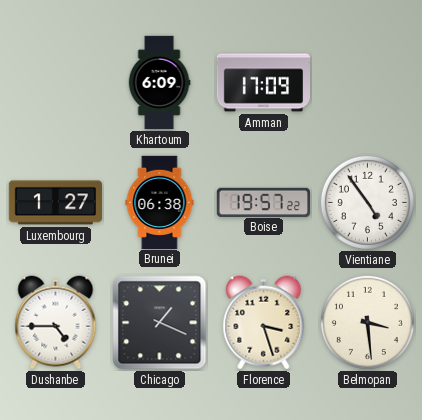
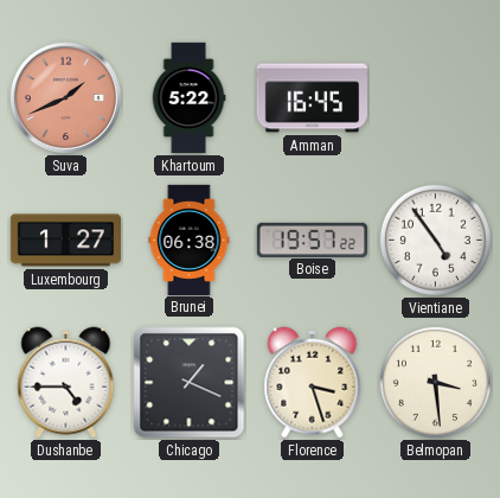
Suva: none -> 1:41
Khartoum: 6:09 -> 5:22
Amman: 17:09 -> 16:45
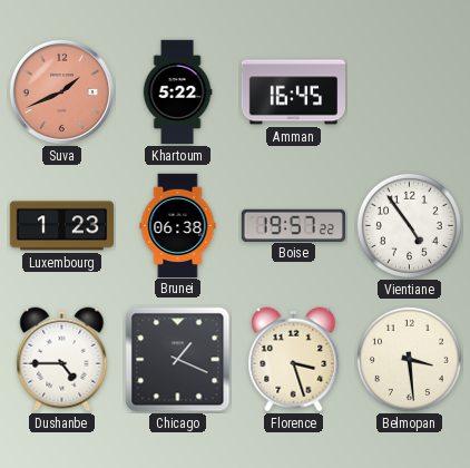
Luxembourg: 1:27 -> 1:23
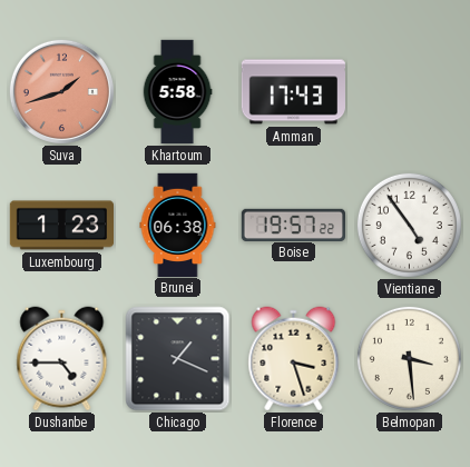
Suva: 1:41 -> 1:42
Khartoum: 5:22 -> 5:58
Amman: 16:45 -> 17:43
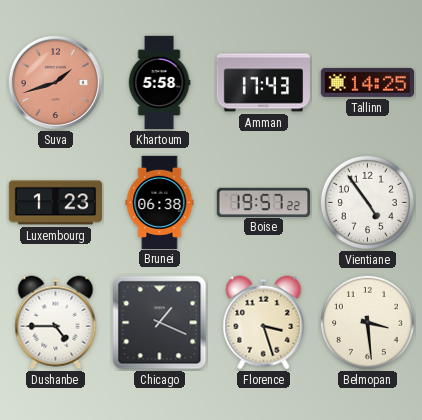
Tallinn: none -> 14:25
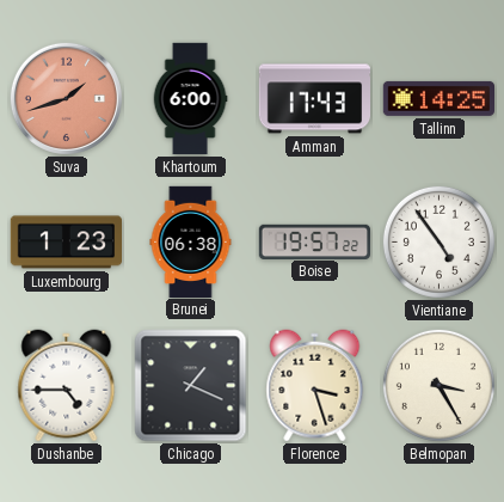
Khartoum: 5:58 -> 6:00
Belmopan: 3:29 -> 3:25
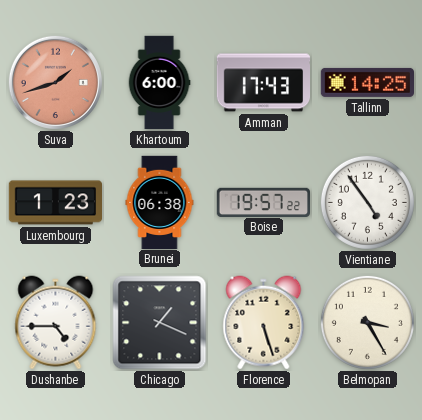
Florence: 3:27 -> 5:27
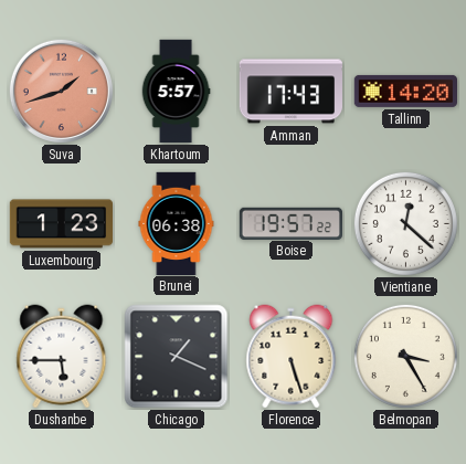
Khartoum: 6:00 -> 5:57
Tallinn: 14:25 -> 14:20
Vientiane: 4:54 -> 12:22
Dushanbe: 4:45 -> 5:45
